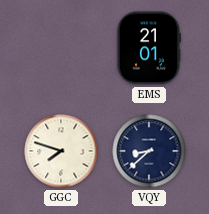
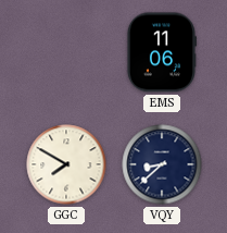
EMS: 21:01 -> 11:06
GGC: 7:48 -> 7:50
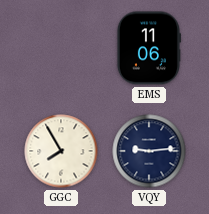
GGC: 7:50 -> 7:55
VQY: 8:38 -> 9:14
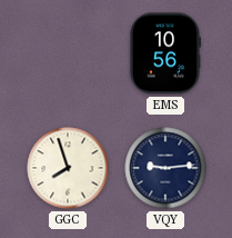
EMS: 11:06 -> 10:56
GGC: 7:55 -> 7:57
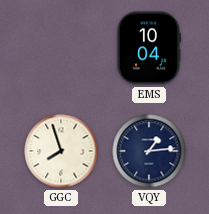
EMS: 10:56 -> 10:04
VQY: 9:14 -> 1:14
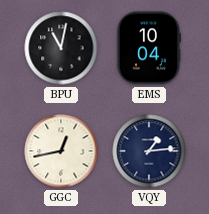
BPU: none -> 11:02
GGC: 7:57 -> 12:43
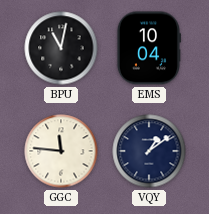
GGC: 12:43 -> 11:46
VQY: 1:14 -> 1:09
